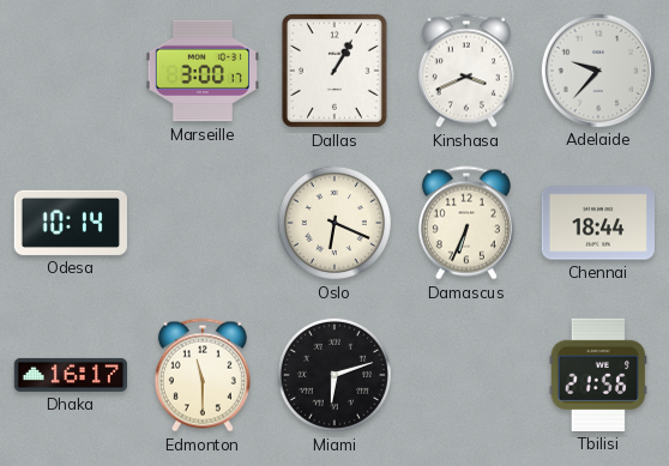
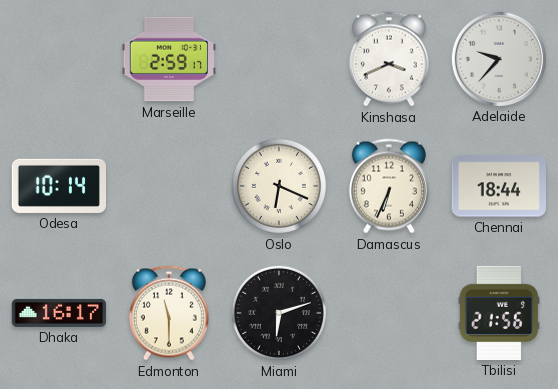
Marseille: 3:00 -> 2:59
Dallas: 1:05 -> none
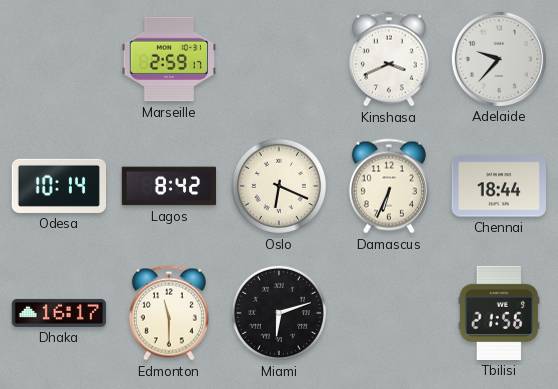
Lagos: none -> 8:42
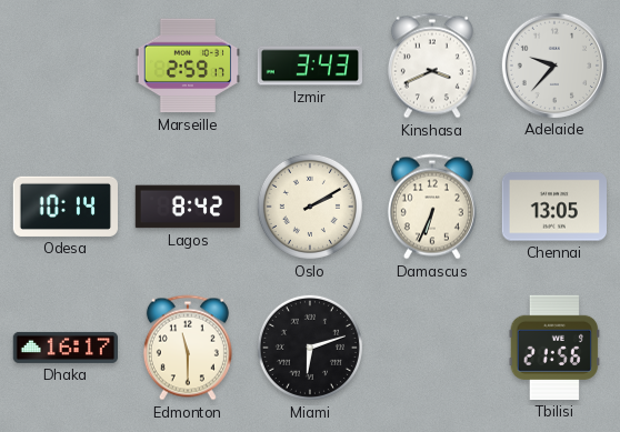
Izmir: none -> 3:43
Oslo: 6:19 -> 2:10
Chennai: 18:44 -> 13:05
